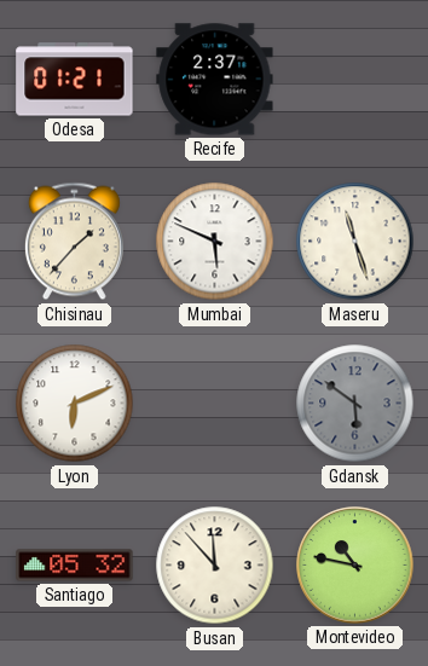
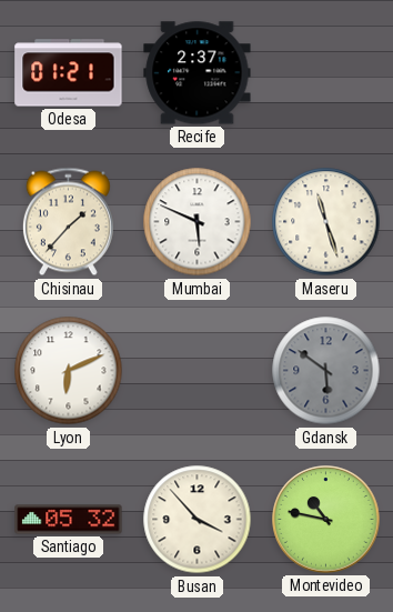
Busan: 11:53 -> 3:53
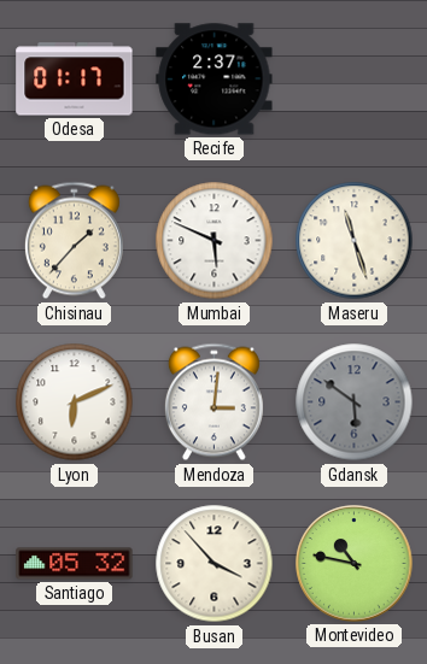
Odesa: 01:21 -> 01:17
Mendoza: none -> 3:01
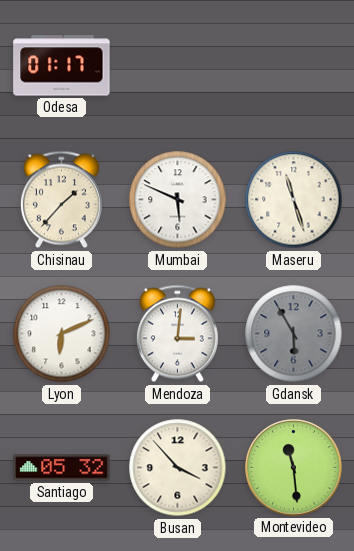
Recife: 2:37 -> none
Gdansk: 5:51 -> 5:55
Montevideo: 10:47 -> 11:29
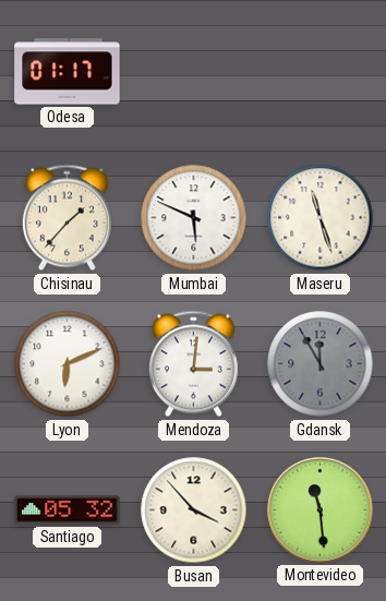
Gdansk: 5:55 -> 11:55
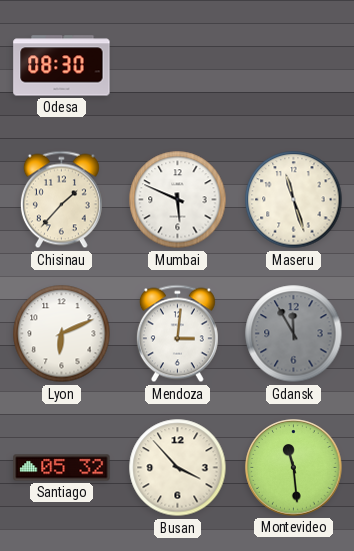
Odesa: 01:17 -> 08:30
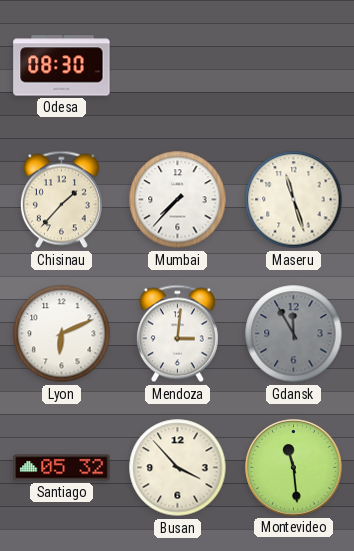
Mumbai: 5:49 -> 7:37
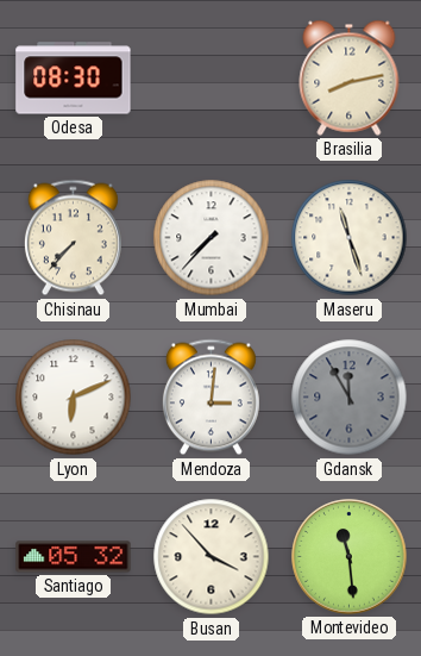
Brasilia: none -> 8:13
Chisinau: 1:37 -> 7:37
